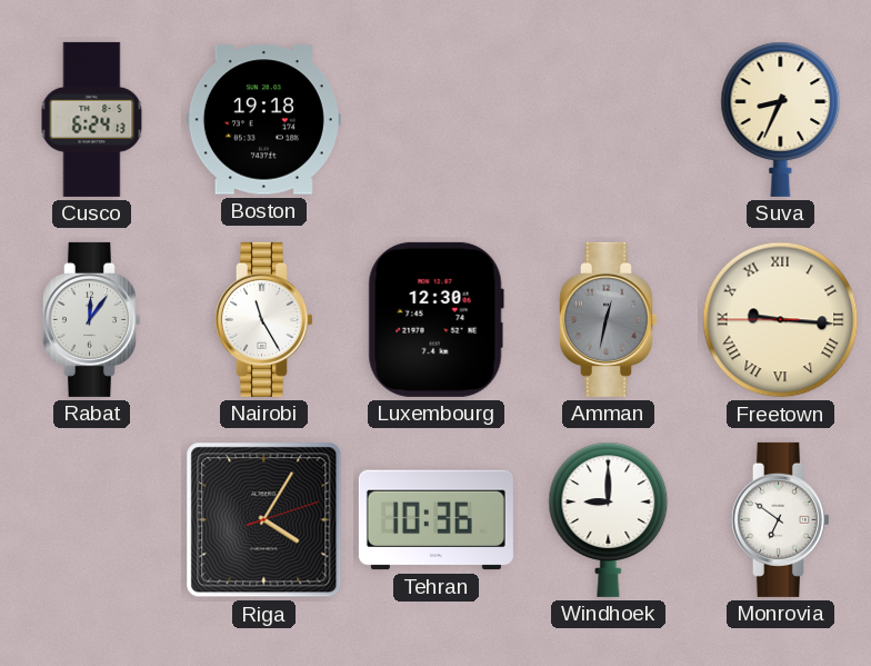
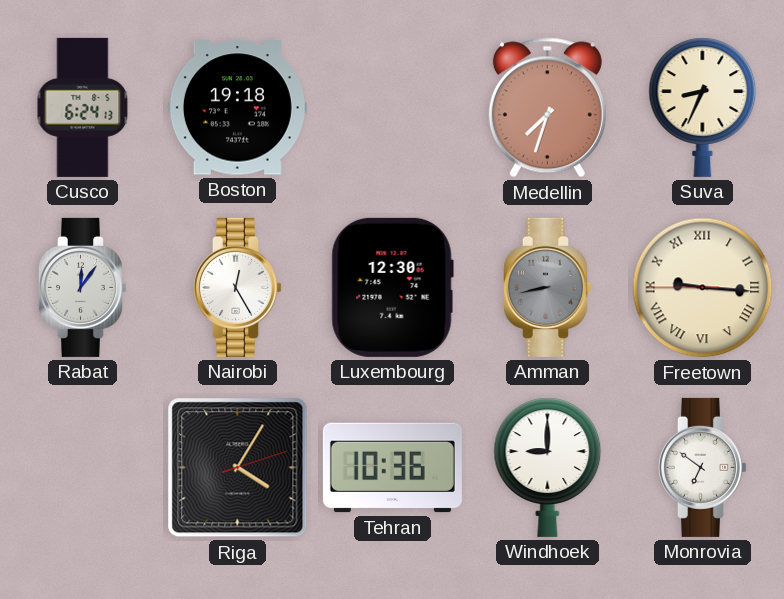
Medellin: none -> 7:33
Nairobi: 11:25 -> 12:25
Amman: 12:32 -> 8:43
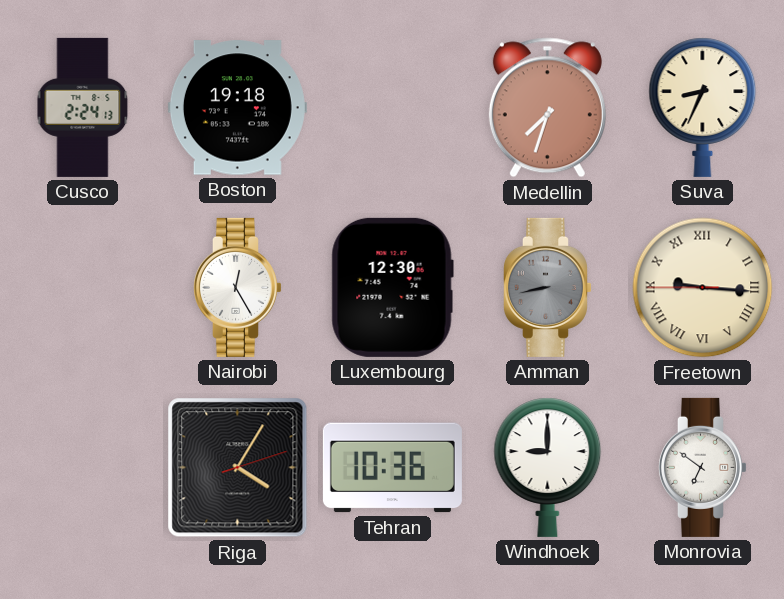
Cusco: 6:24 -> 2:24
Rabat: 12:06 -> none
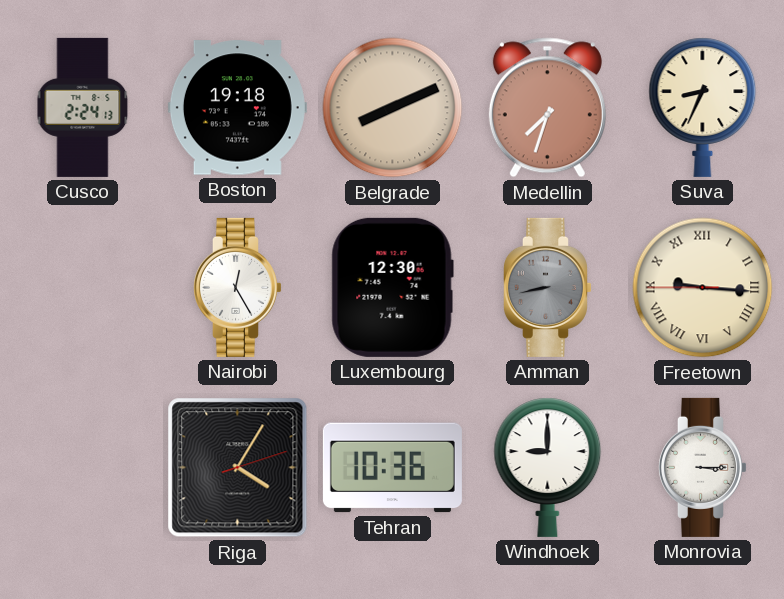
Belgrade: none -> 8:11
Monrovia: 6:51 -> 3:15
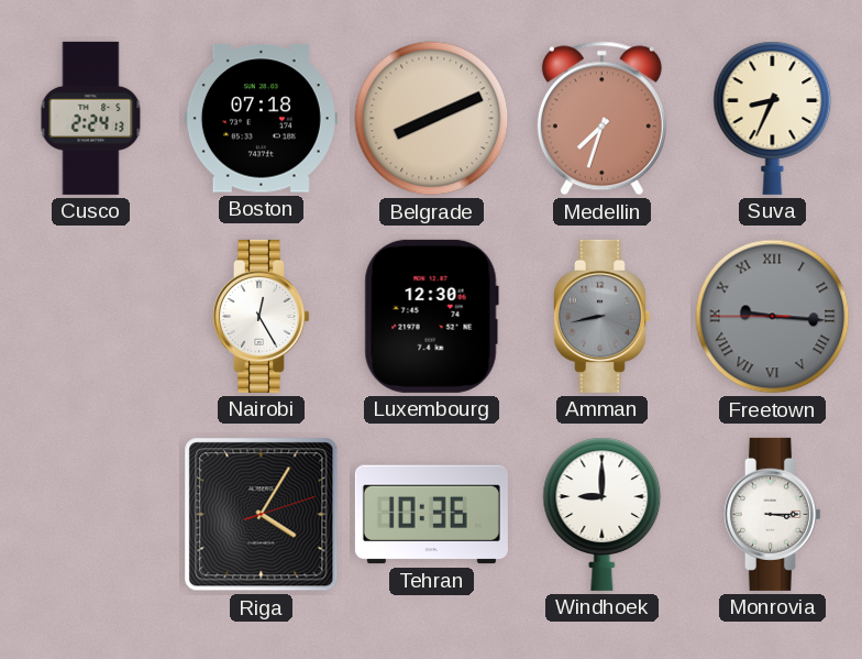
Boston: 19:18 -> 07:18
Freetown dial: cream -> grey
